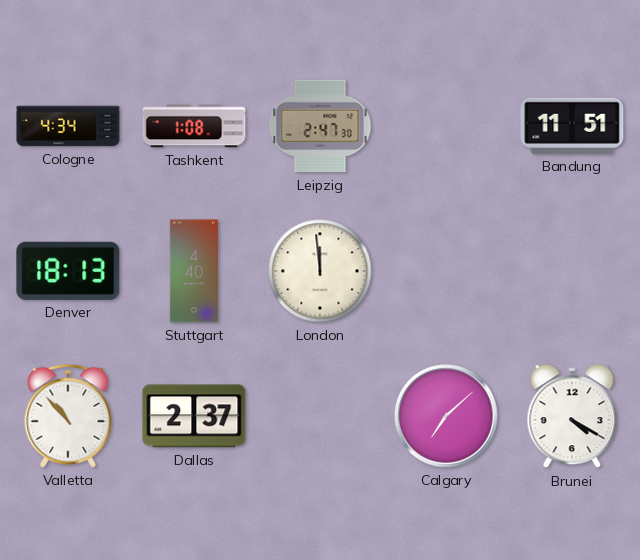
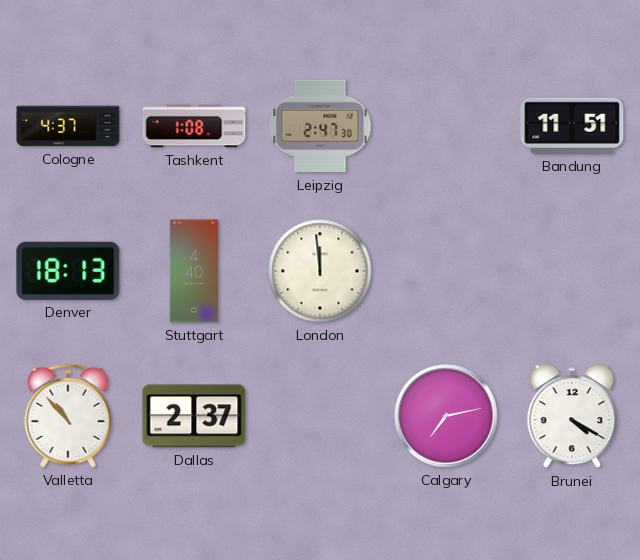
Cologne: 4:34 -> 4:37
Calgary: 7:08 -> 7:13
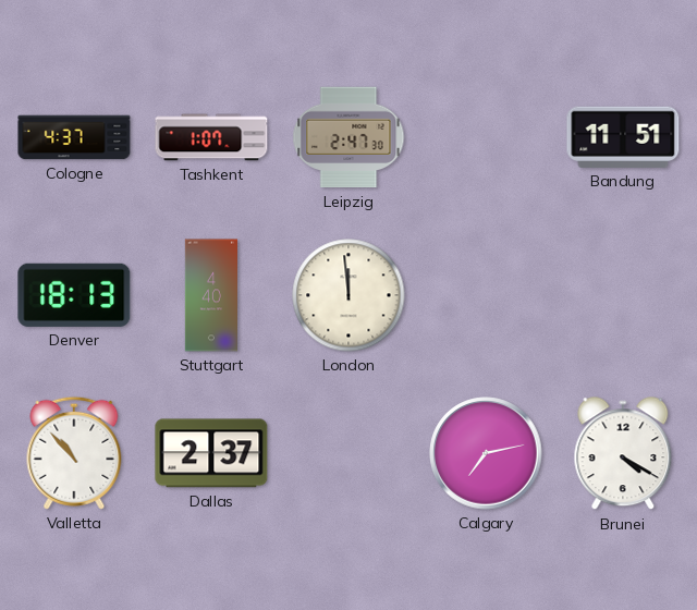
Tashkent: 1:08 -> 1:07
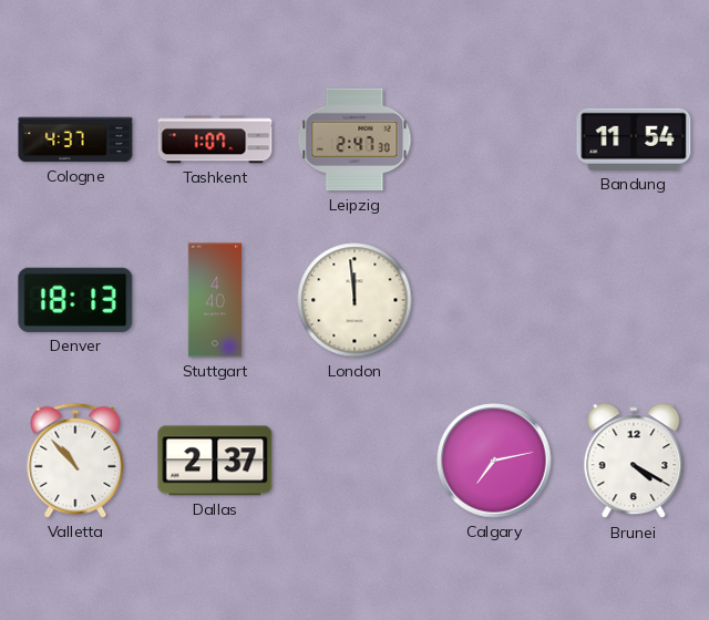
Bandung: 11:51 -> 11:54
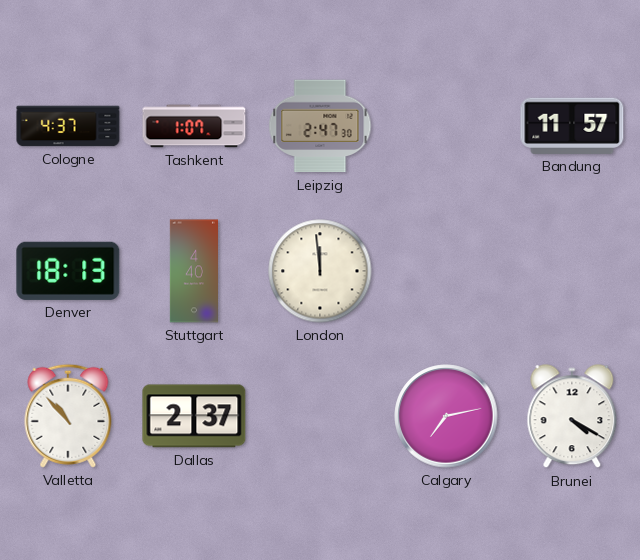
Bandung: 11:54 -> 11:57
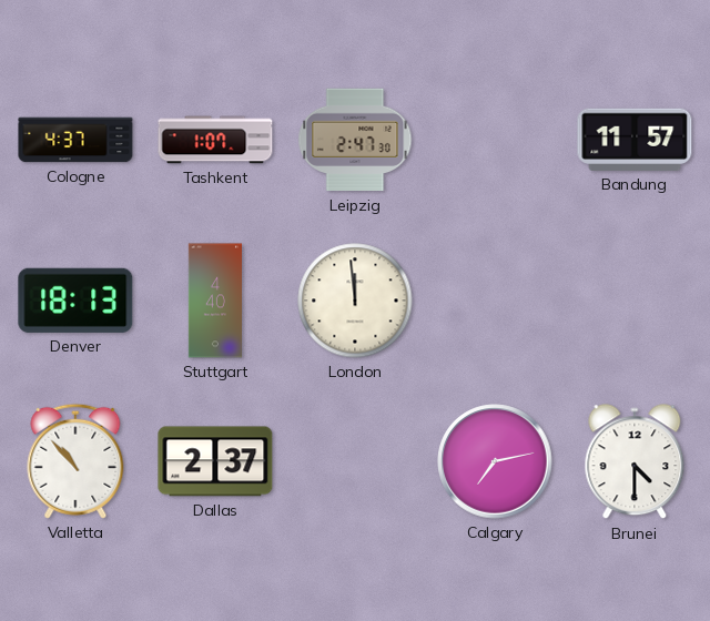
Brunei: 4:20 -> 4:30
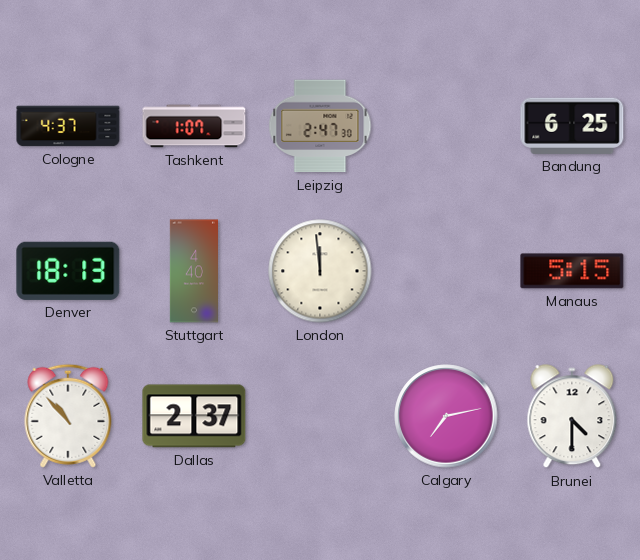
Bandung: 11:57 -> 6:25
Manaus: none -> 5:15
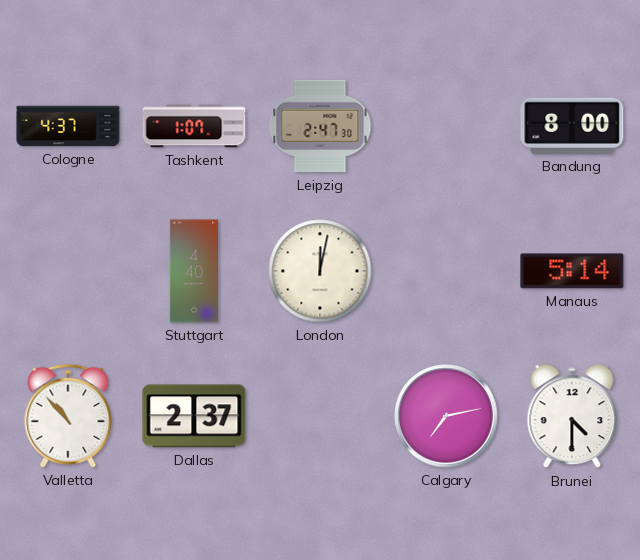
Bandung: 6:25 -> 8:00
Denver: 18:13 -> none
London: 11:59 -> 12:02
Manaus: 5:15 -> 5:14
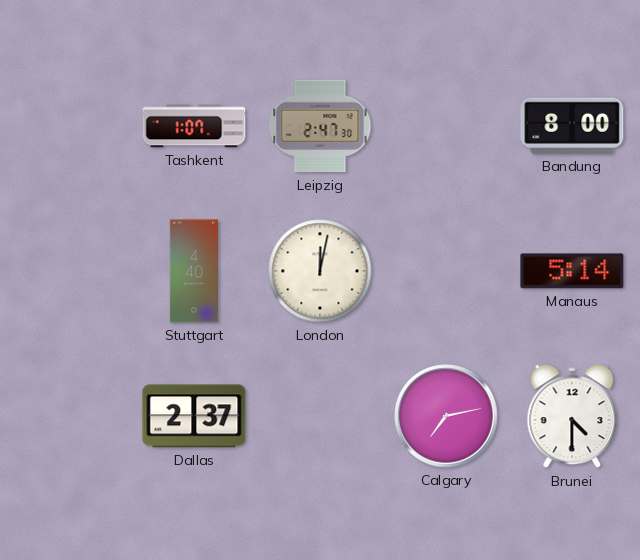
Cologne: 4:37 -> none
Valletta: 10:53 -> none
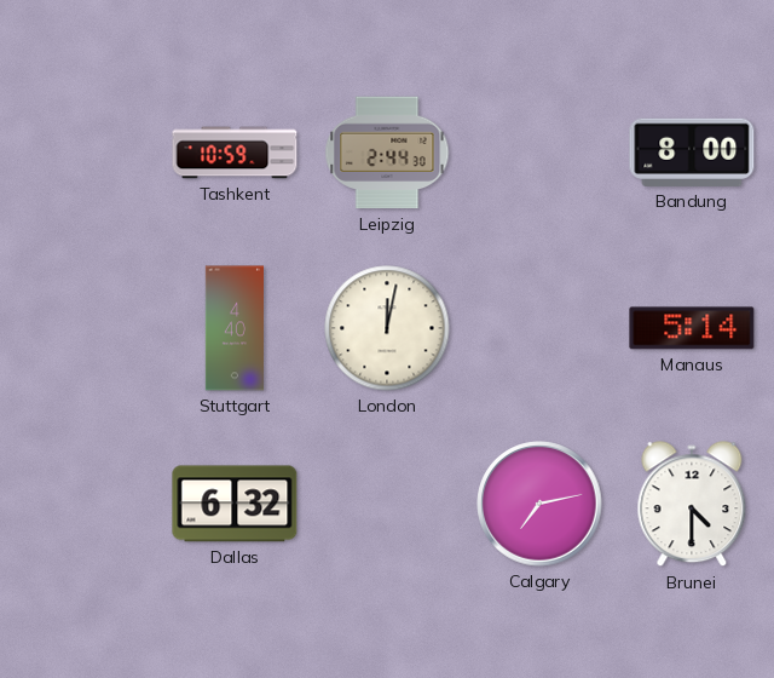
Tashkent: 1:07 -> 10:59
Leipzig: 2:47 -> 2:44
Dallas: 2:37 -> 6:32
